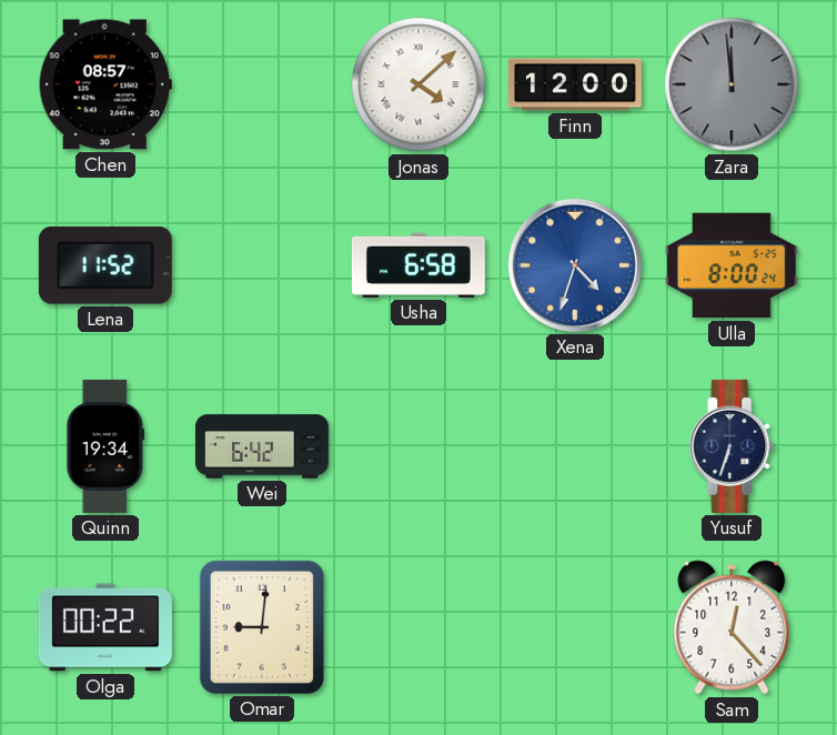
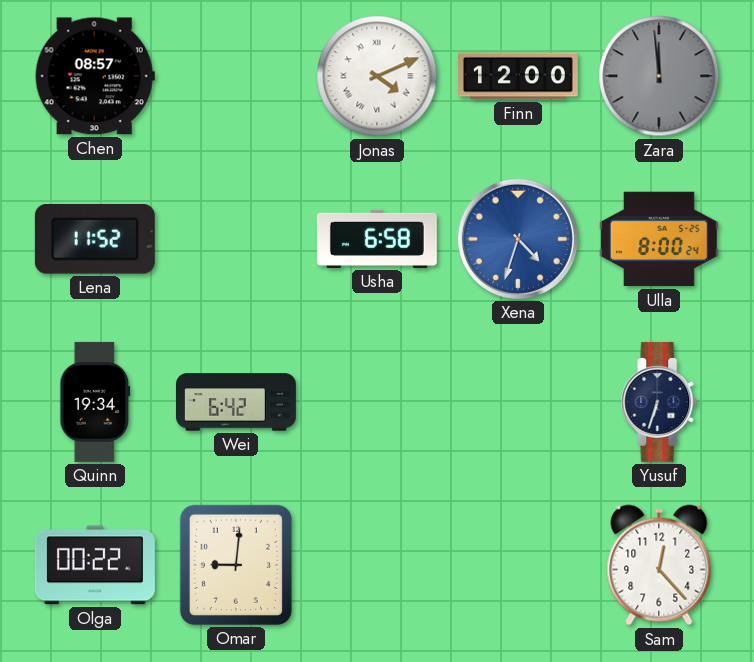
Jonas: 4:08 -> 4:11
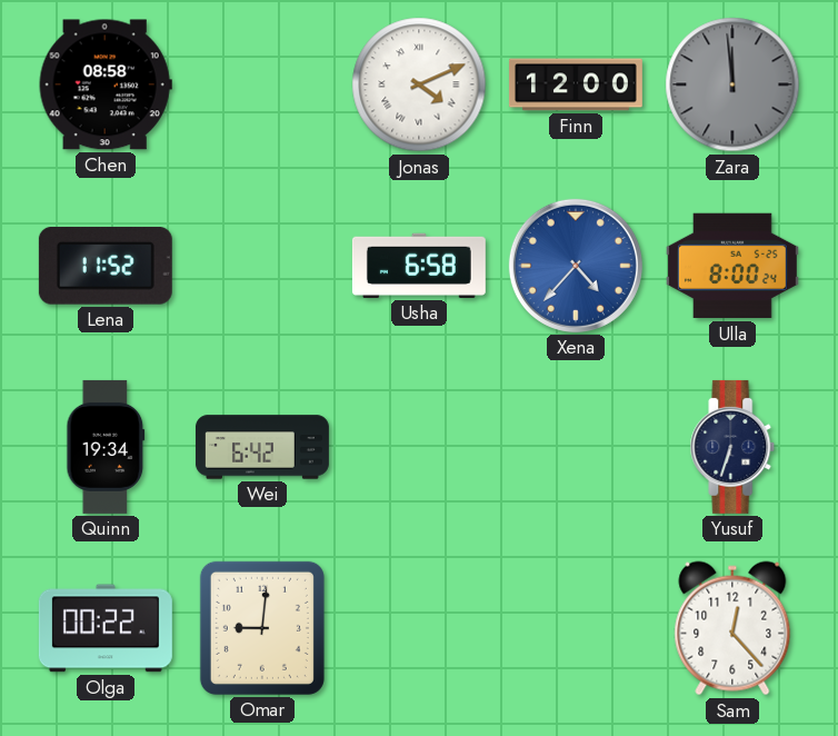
Chen: 08:57 -> 08:58
Xena: 4:33 -> 4:37
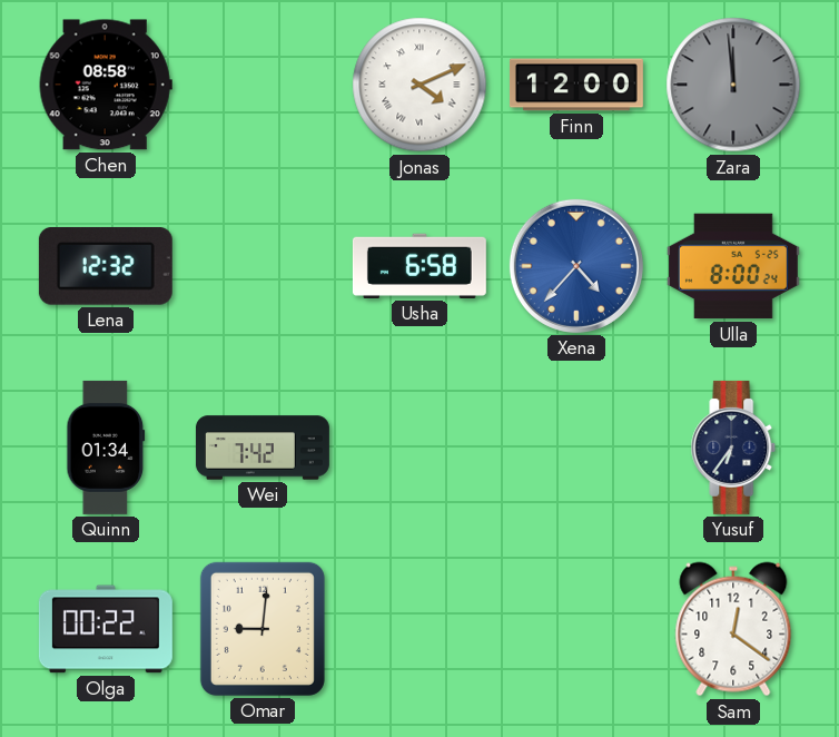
Lena: 11:52 -> 12:32
Quinn: 19:34 -> 01:34
Wei: 6:42 -> 7:42
Yusuf: 6:33 -> 6:36
Sam: 12:23 -> 12:21
